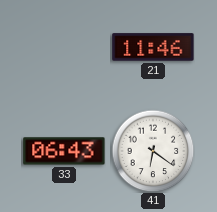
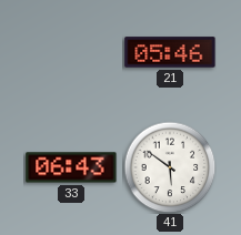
21: 11:46 -> 05:46
41: 6:21 -> 5:51
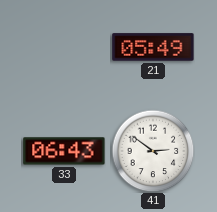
21: 05:46 -> 05:49
41: 5:51 -> 2:51
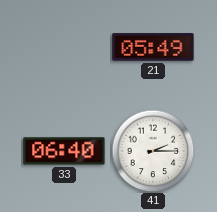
33: 06:43 -> 06:40
41: 2:51 -> 2:15
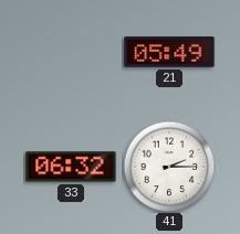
33: 06:40 -> 06:32
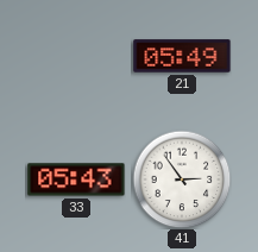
33: 06:32 -> 05:43
41: 2:15 -> 2:54
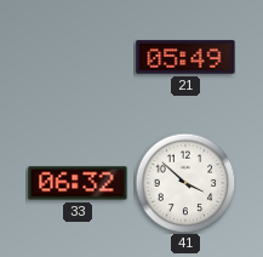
33: 05:43 -> 06:32
41: 2:54 -> 3:52
